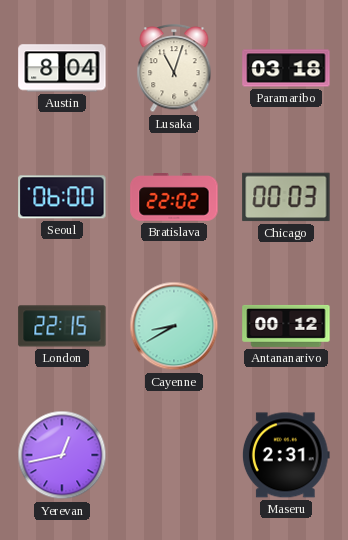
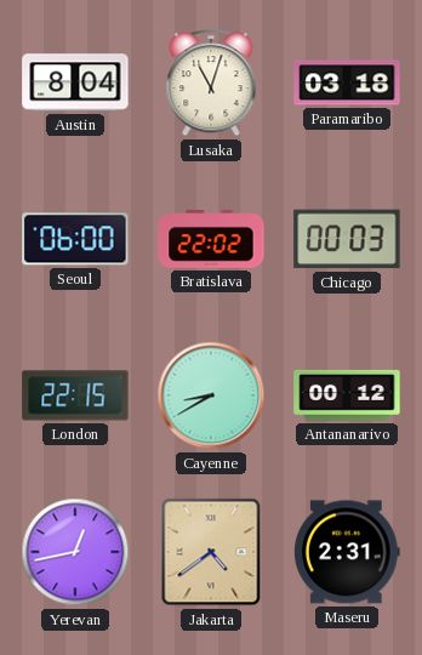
Jakarta: none -> 4:39
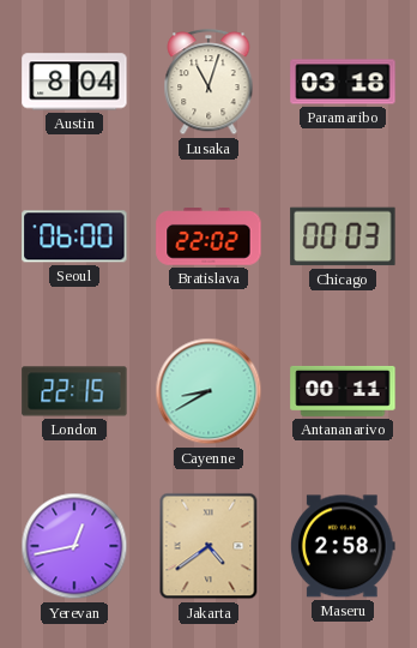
Antananarivo: 00:12 -> 00:11
Maseru: 2:31 -> 2:58
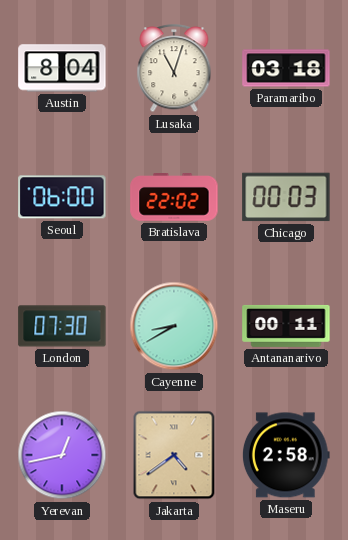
London: 22:15 -> 07:30
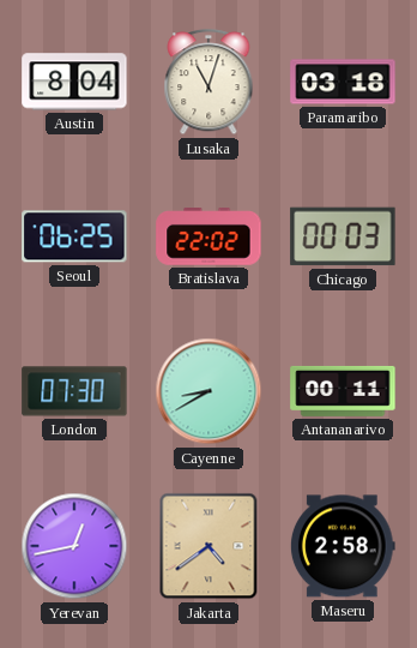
Seoul: 06:00 -> 06:25
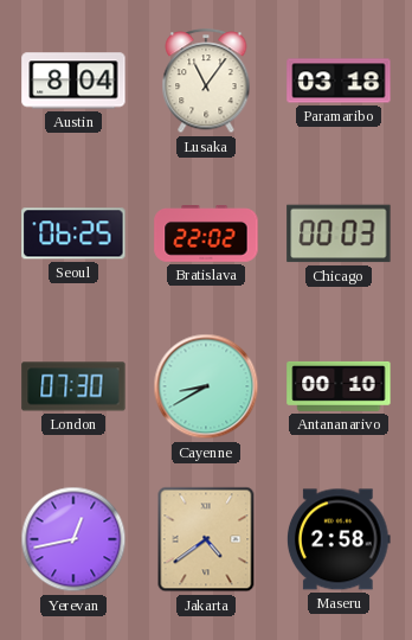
Lusaka: 11:03 -> 11:06
Antananarivo: 00:11 -> 00:10
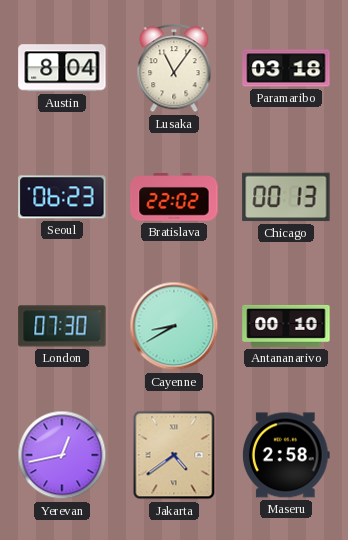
Seoul: 06:25 -> 06:23
Chicago: 00:03 -> 00:13
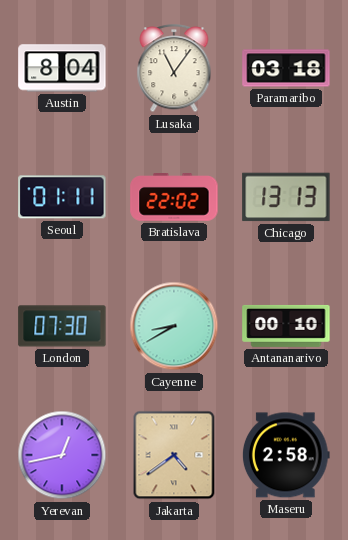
Seoul: 06:23 -> 01:11
Chicago: 00:13 -> 13:13
